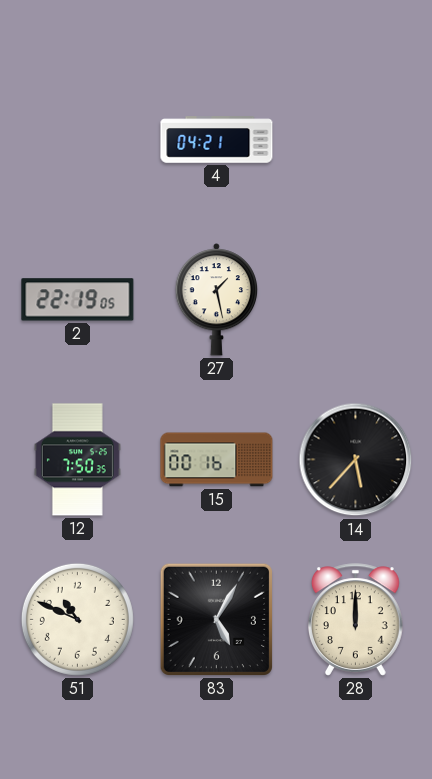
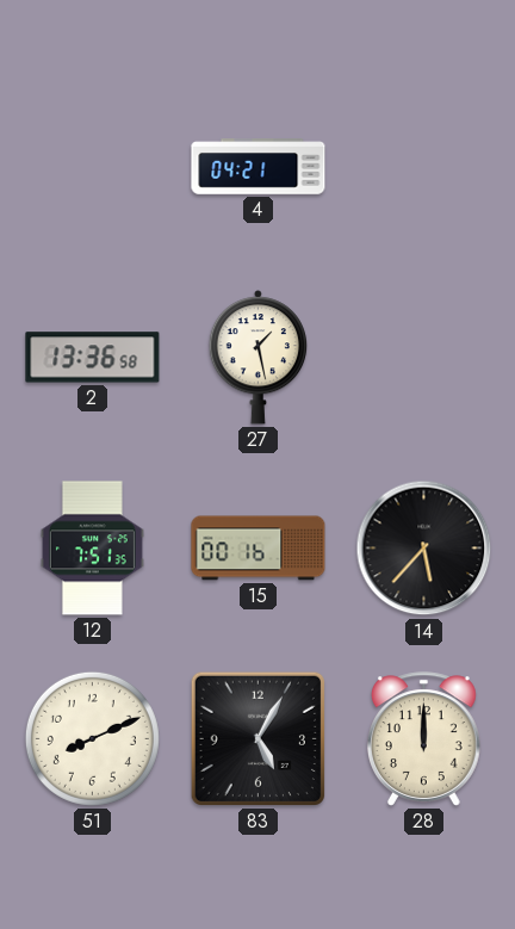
2: 22:19 -> 13:36
12: 7:50 -> 7:51
51: 10:49 -> 8:11
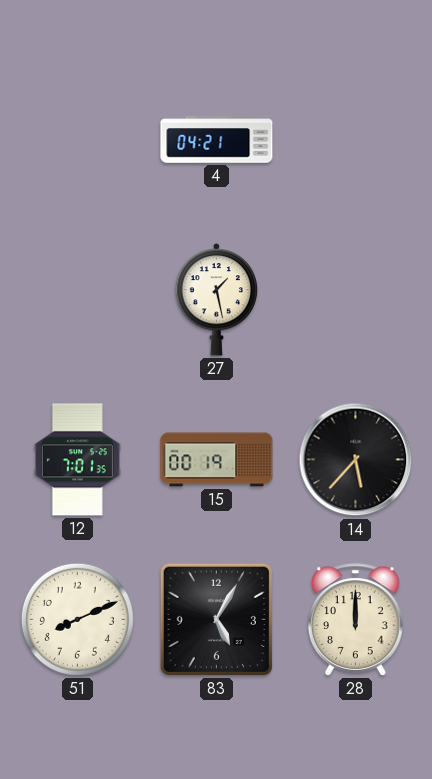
2: 13:36 -> none
12: 7:51 -> 7:01
15: 00:16 -> 00:19
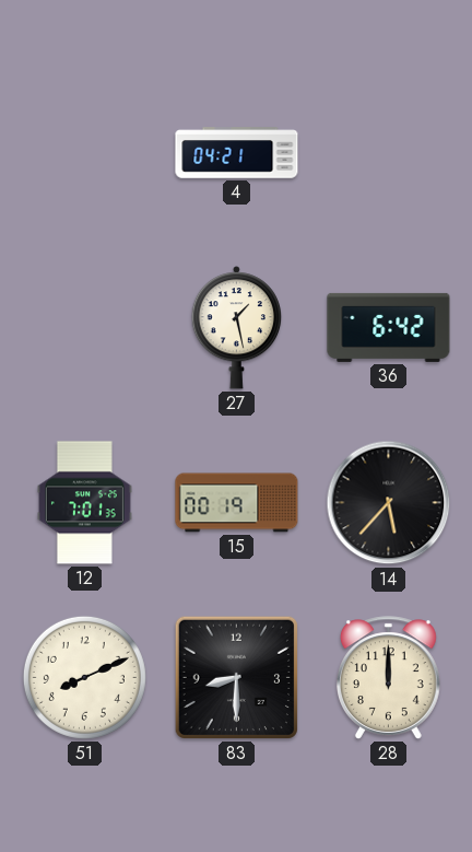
36: none -> 6:42
83: 5:05 -> 8:30
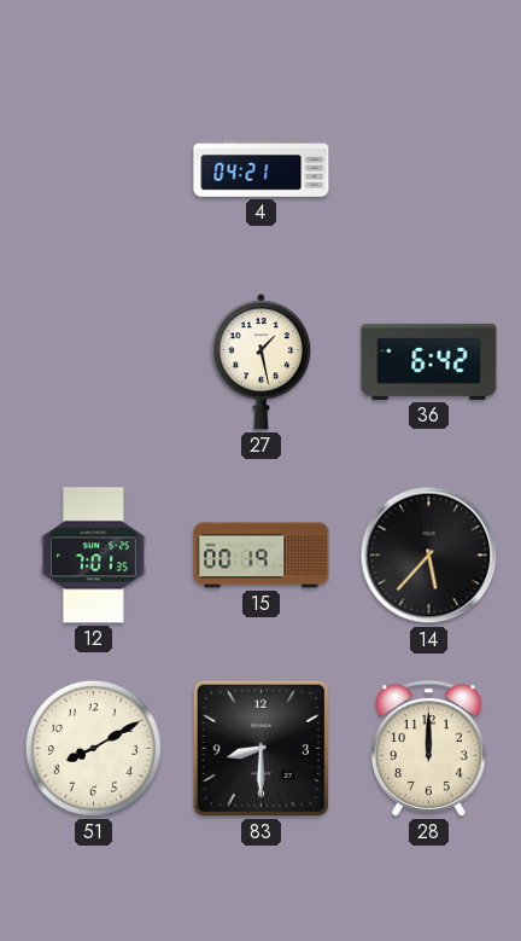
51: 8:11 -> 8:10
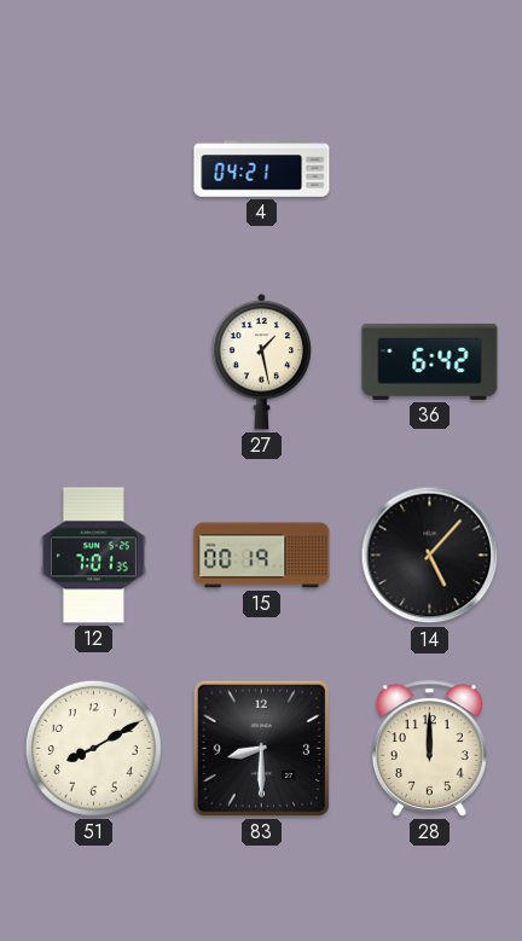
14: 5:37 -> 5:07
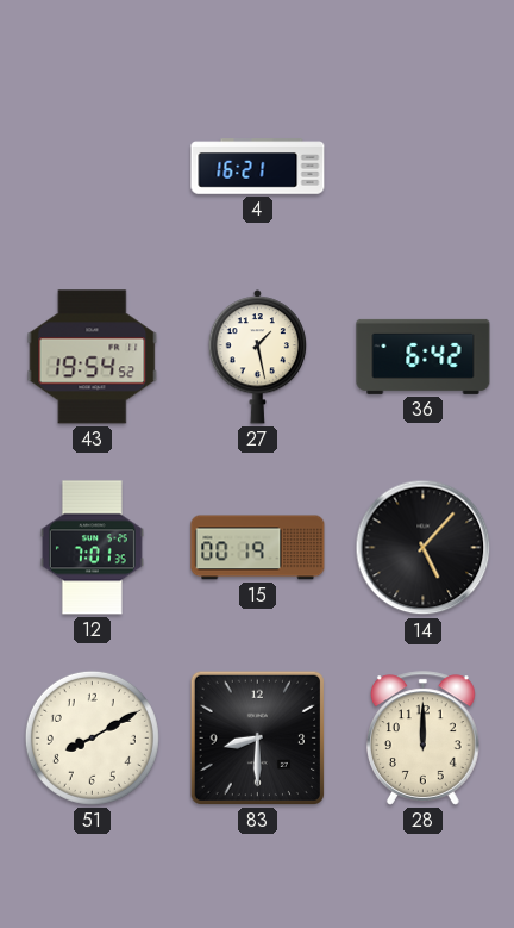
4: 04:21 -> 16:21
43: none -> 19:54
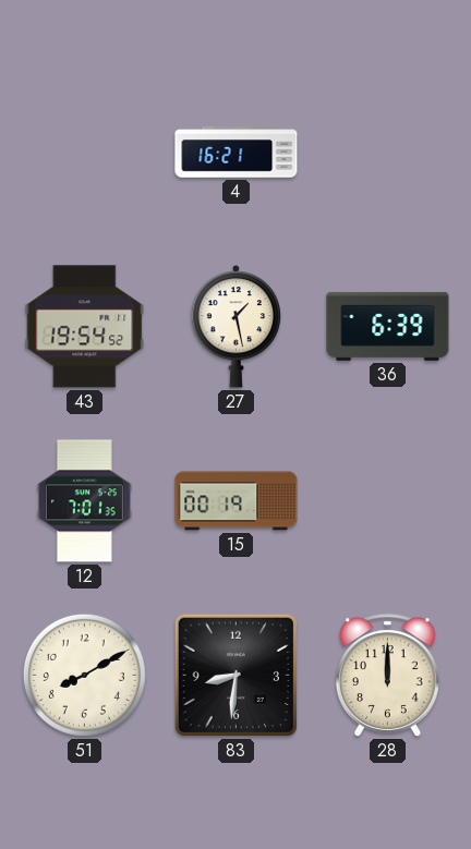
36: 6:42 -> 6:39
14: 5:07 -> none
83: 8:30 -> 8:31
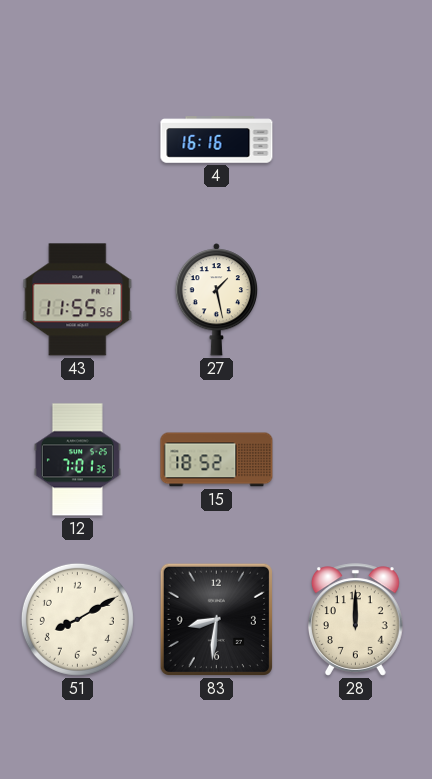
4: 16:21 -> 16:16
43: 19:54 -> 11:55
36: 6:39 -> none
15: 00:19 -> 18:52
